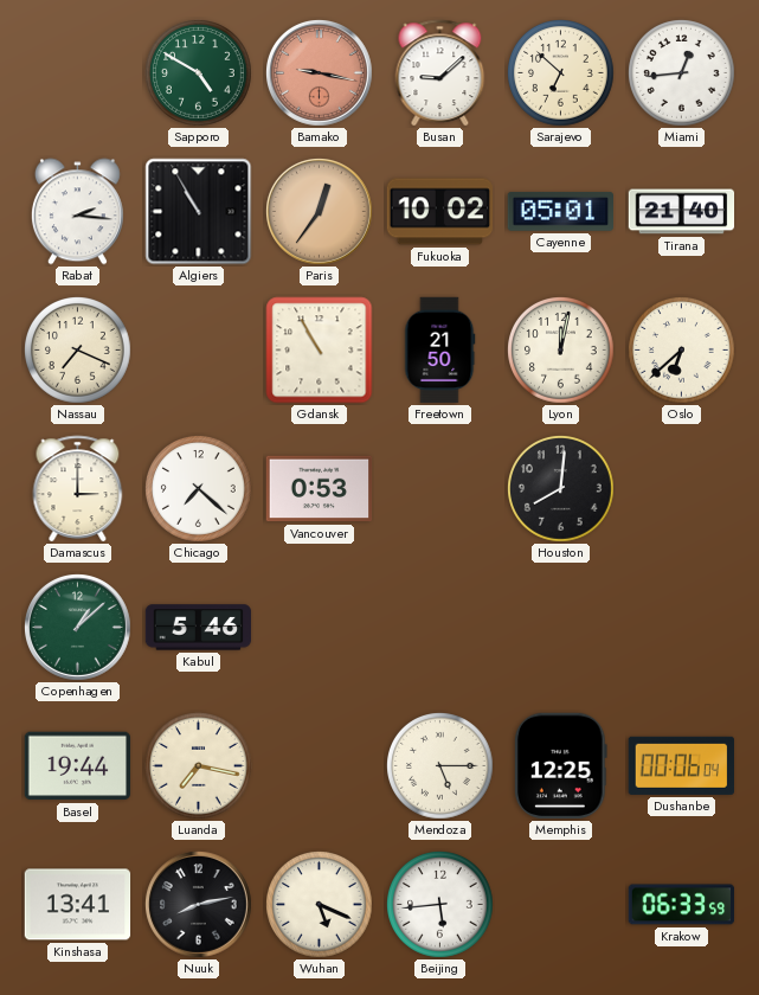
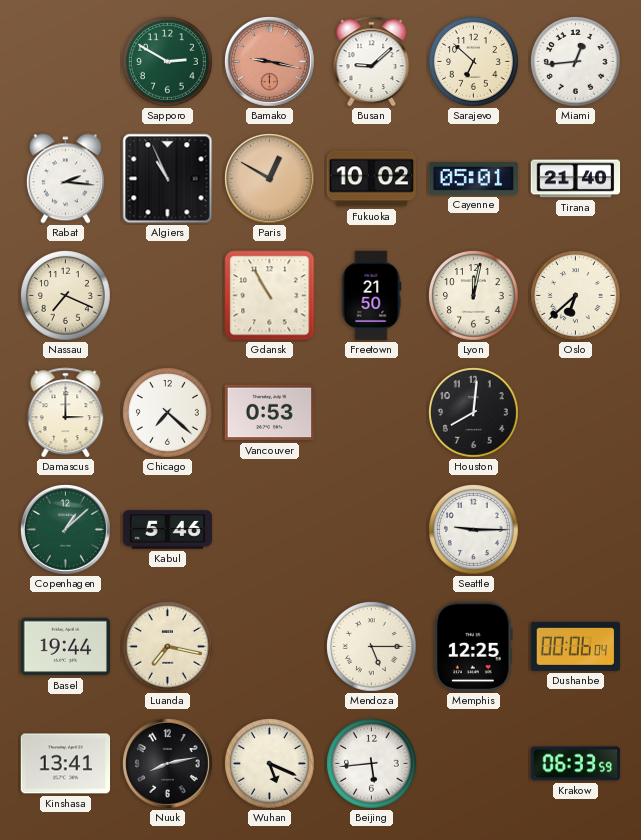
Sapporo: 4:50 -> 2:50
Algiers: 10:55 -> 10:56
Paris: 12:36 -> 12:50
Seattle: none -> 9:15
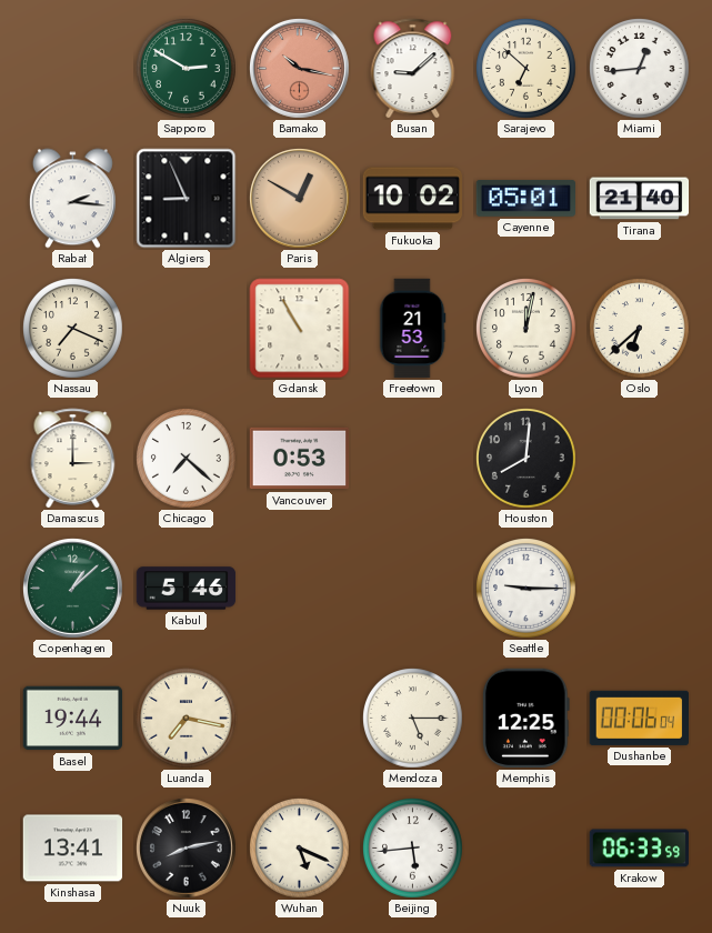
Bamako: 9:17 -> 10:17
Algiers: 10:56 -> 8:56
Freetown: 21:50 -> 21:53
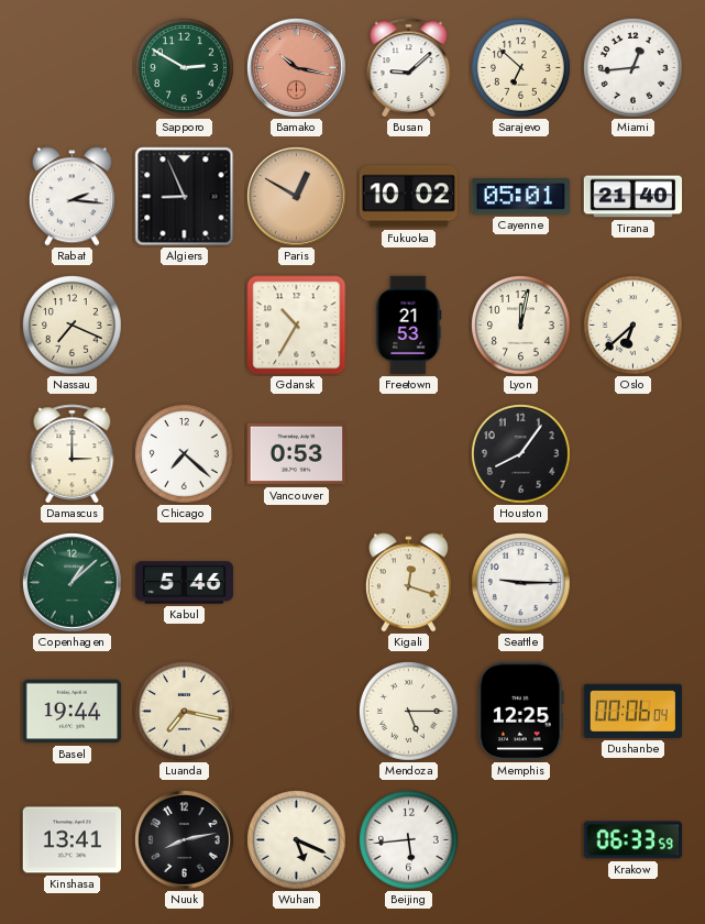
Gdansk: 10:55 -> 10:35
Houston: 8:01 -> 8:06
Kigali: none -> 12:18
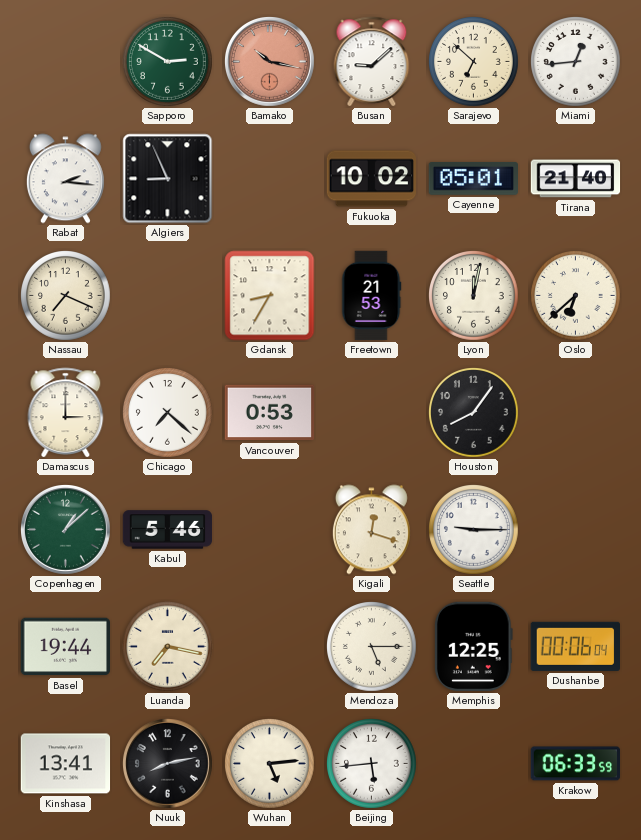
Paris: 12:50 -> none
Gdansk: 10:35 -> 8:35
Wuhan: 5:19 -> 5:14
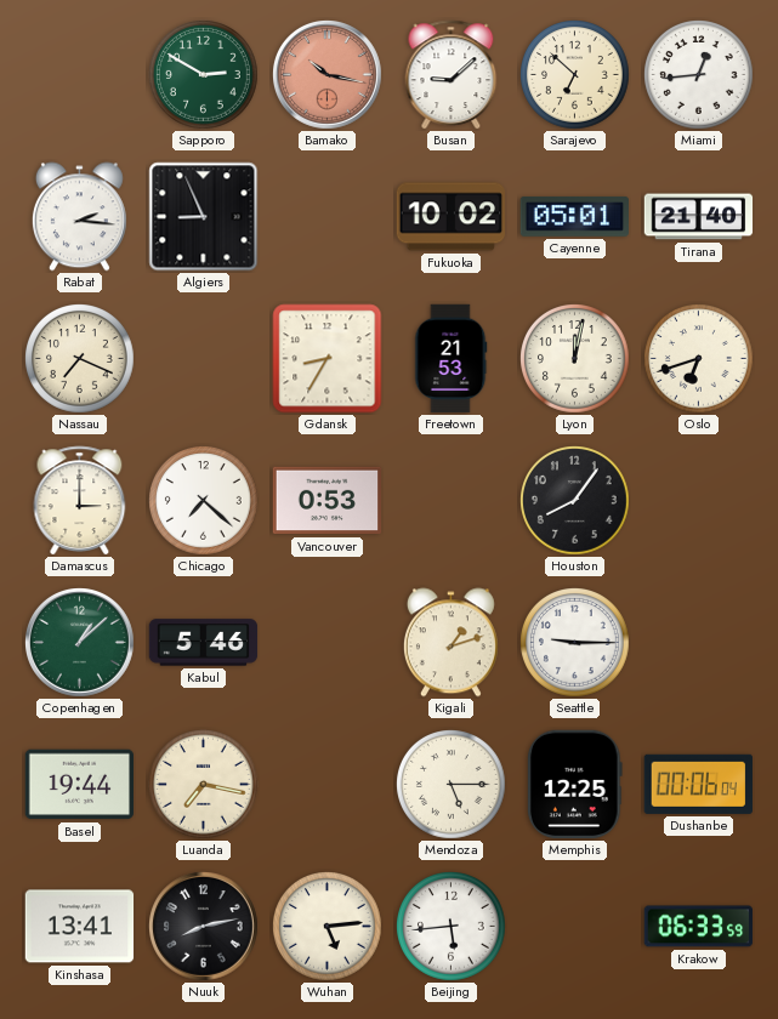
Oslo: 6:38 -> 6:42
Kigali: 12:18 -> 1:12
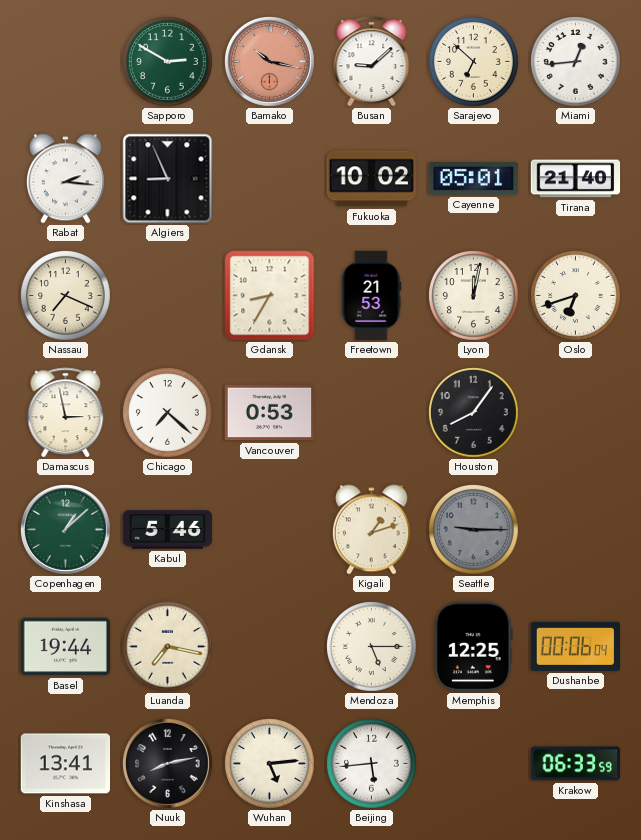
Damascus: 3:00 -> 2:58
Seattle dial: white -> grey
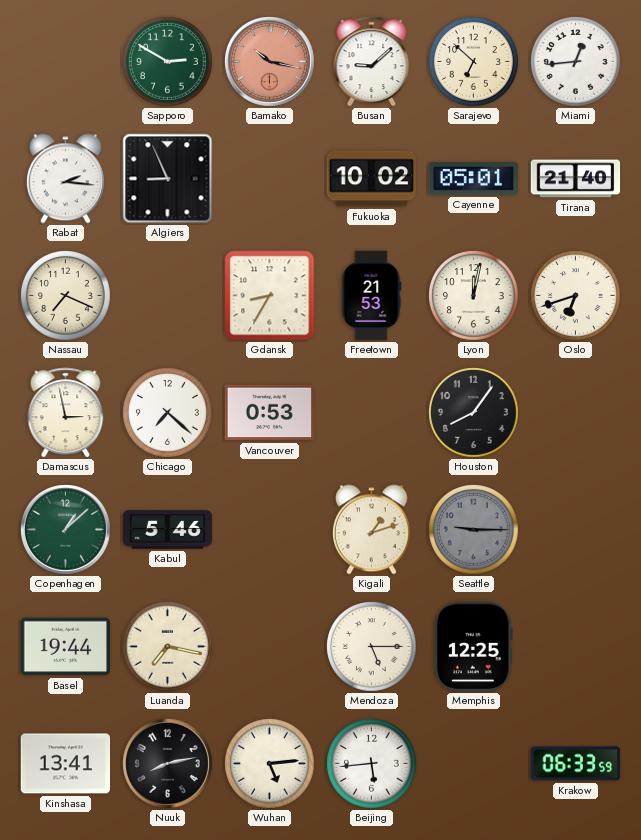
Dushanbe: 00:06 -> none
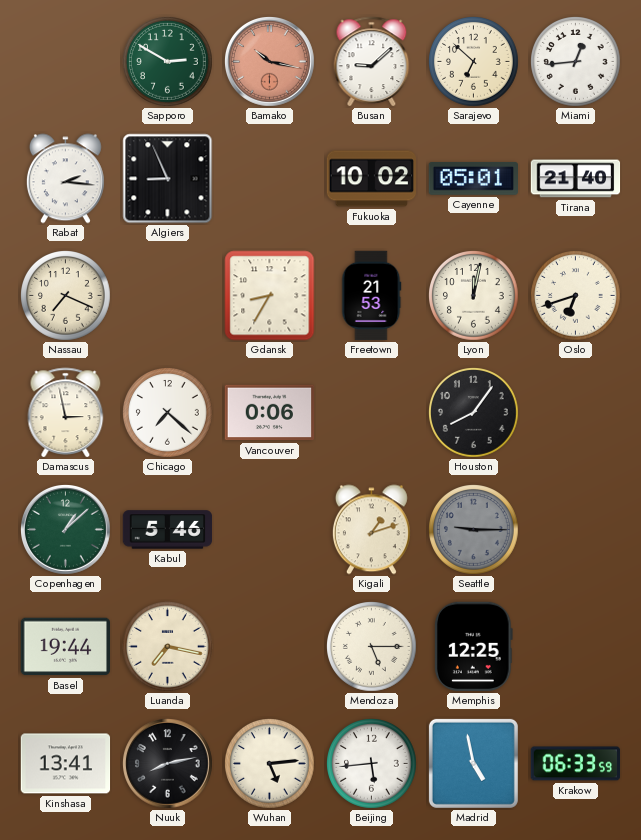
Vancouver: 0:53 -> 0:06
Madrid: none -> 4:58
